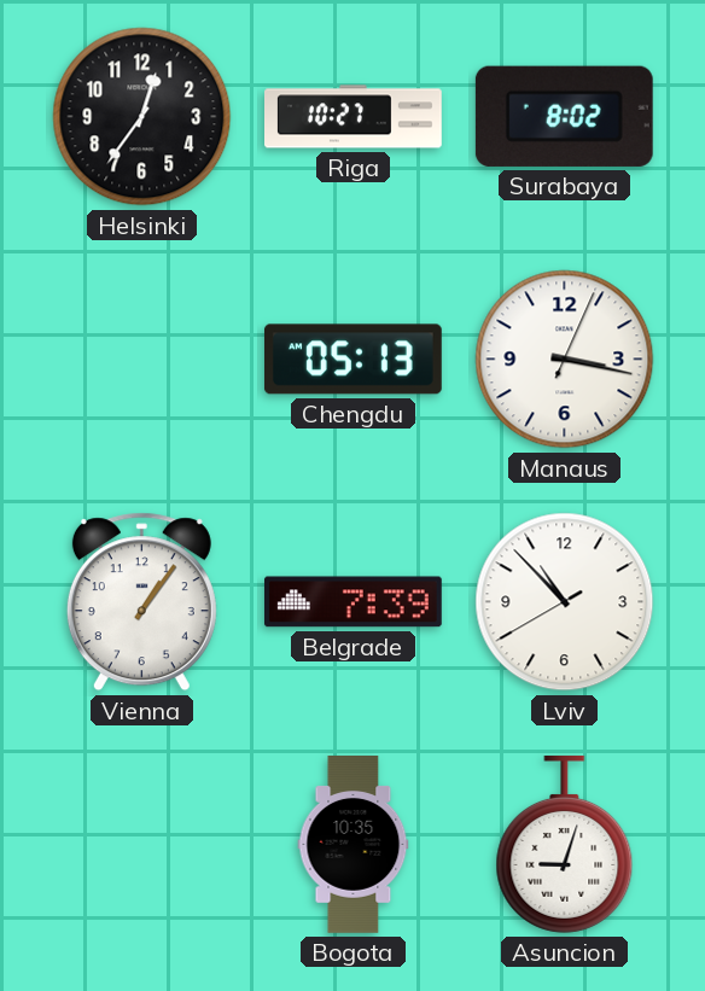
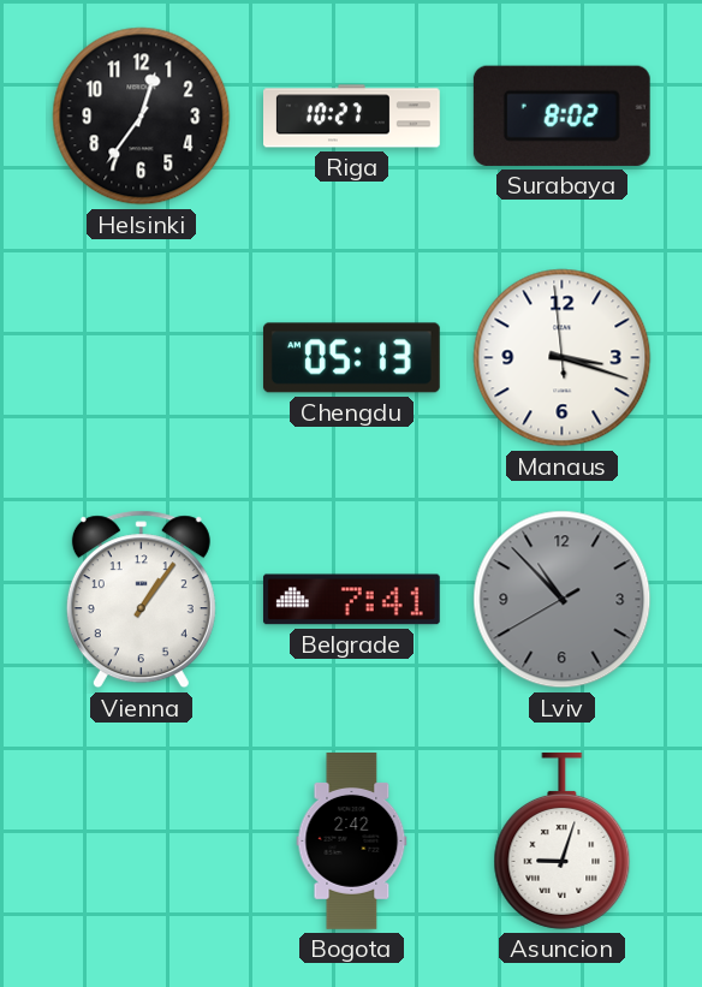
Manaus: 3:17:04 -> 3:17:59
Belgrade: 7:39 -> 7:41
Lviv dial: white -> grey
Bogota: 10:35 -> 2:42
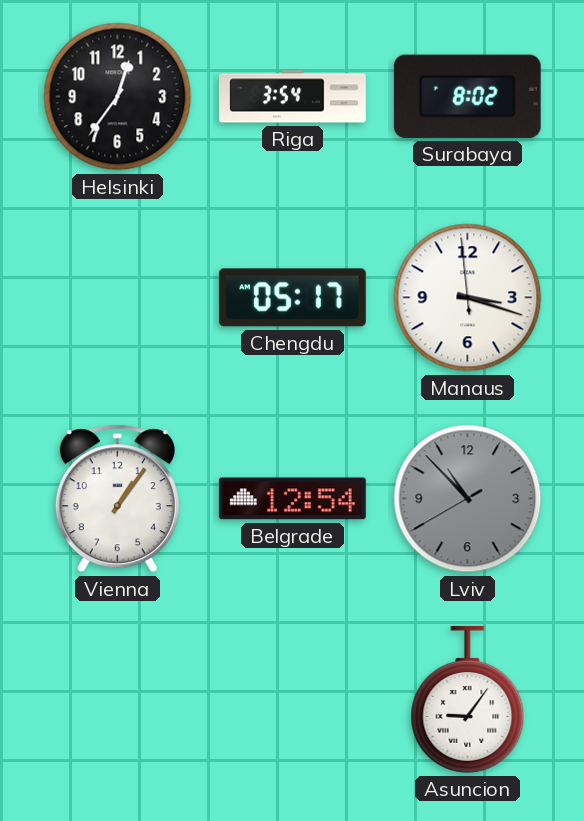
Riga: 10:27 -> 3:54
Chengdu: 05:13 -> 05:17
Belgrade: 7:41 -> 12:54
Bogota: 2:42 -> none
Asuncion: 9:03 -> 9:06
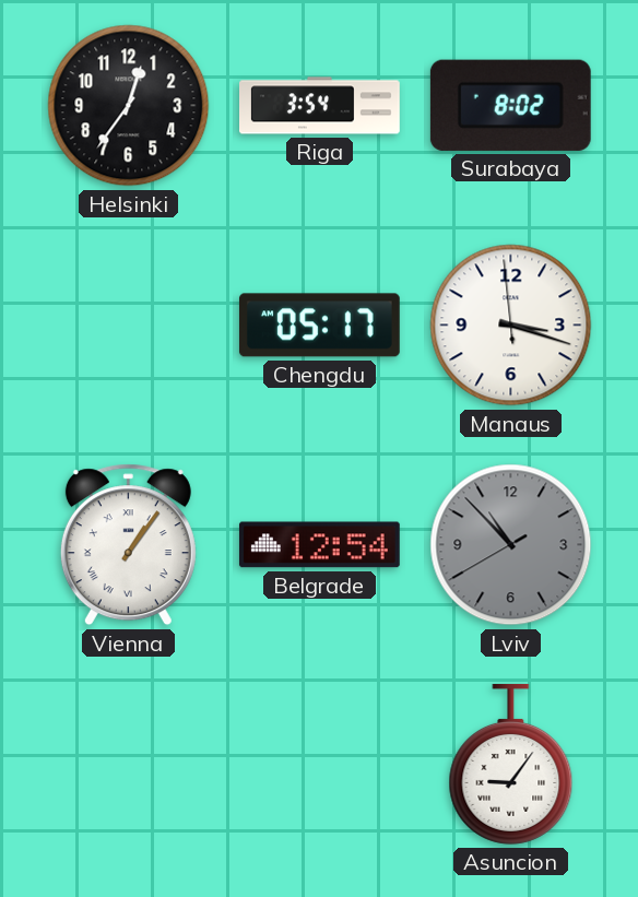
Vienna numerals: Arabic -> Roman
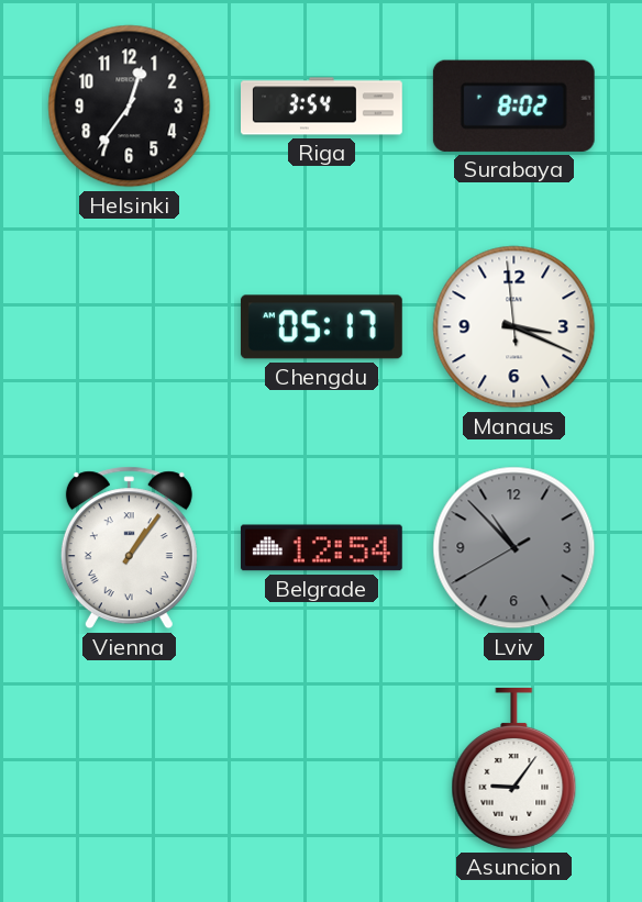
Manaus: 3:17 -> 3:18
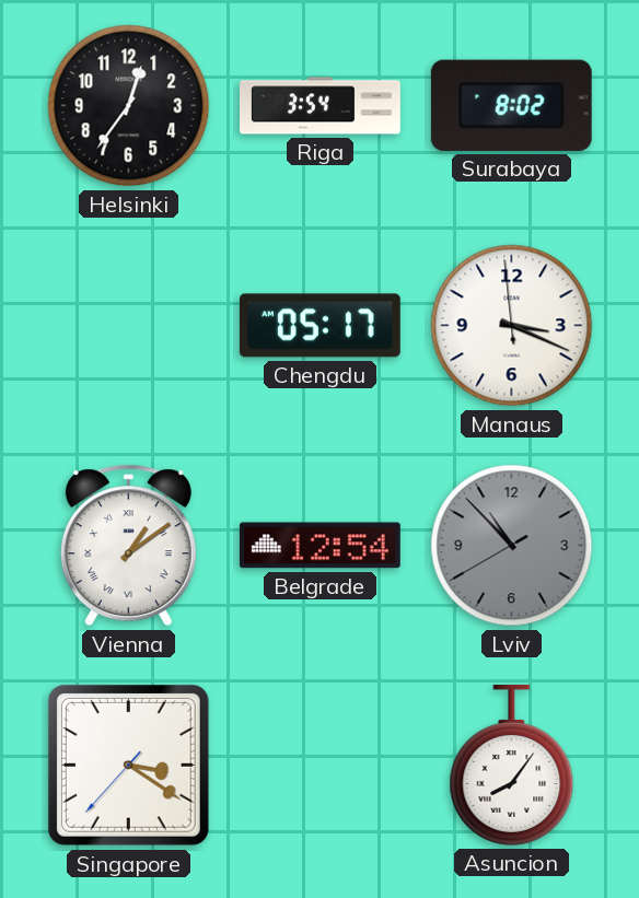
Vienna: 1:06 -> 1:09
Singapore: none -> 3:20
Asuncion: 9:06 -> 8:06
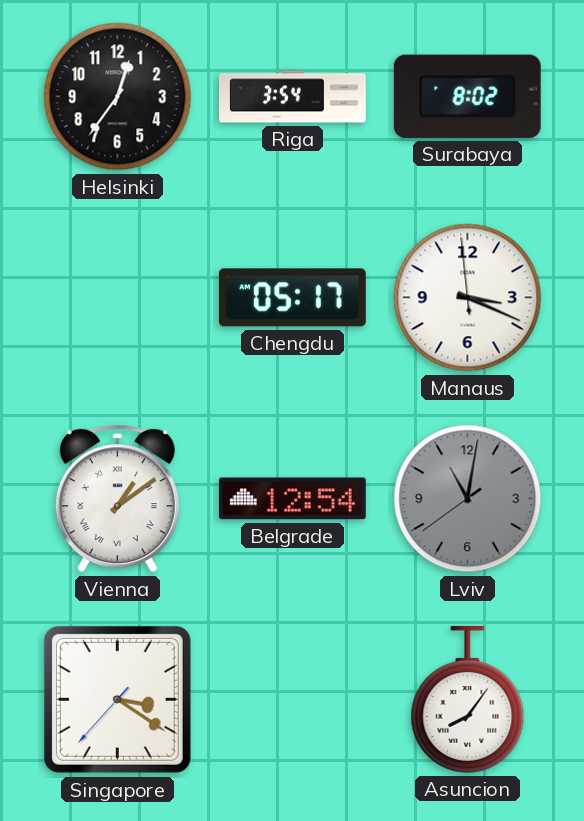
Lviv: 10:52 -> 11:01
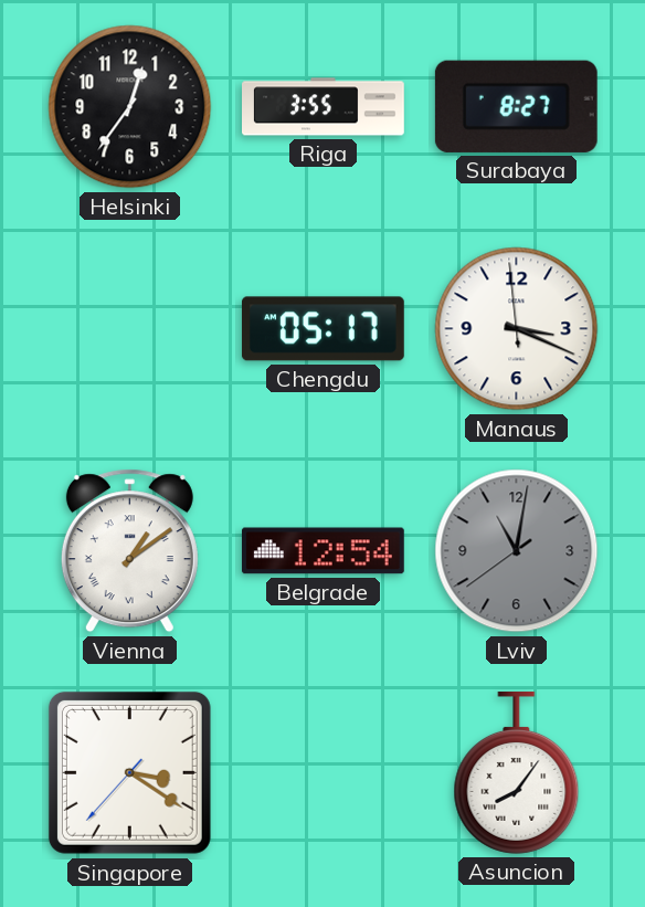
Riga: 3:54 -> 3:55
Surabaya: 8:02 -> 8:27
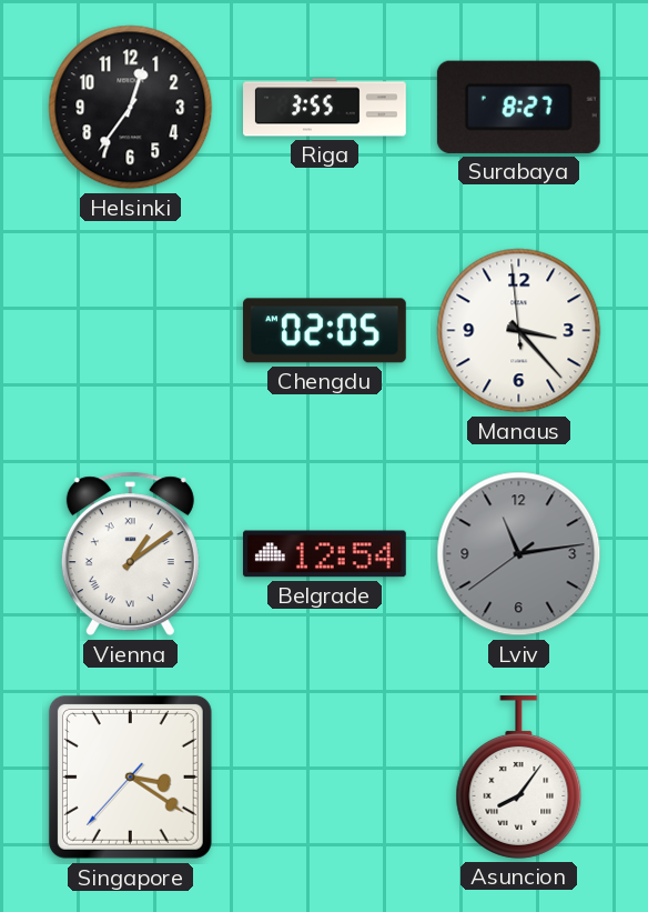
Chengdu: 05:17 -> 02:05
Manaus: 3:18 -> 3:22
Lviv: 11:01 -> 11:13
